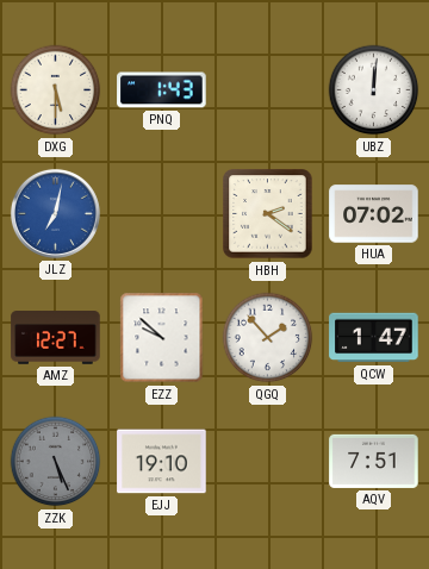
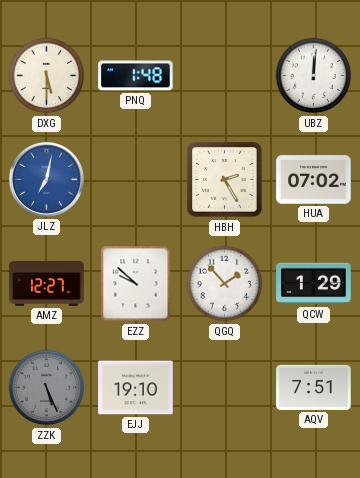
PNQ: 1:43 -> 1:48
HBH: 2:21 -> 2:25
QCW: 1:47 -> 1:29
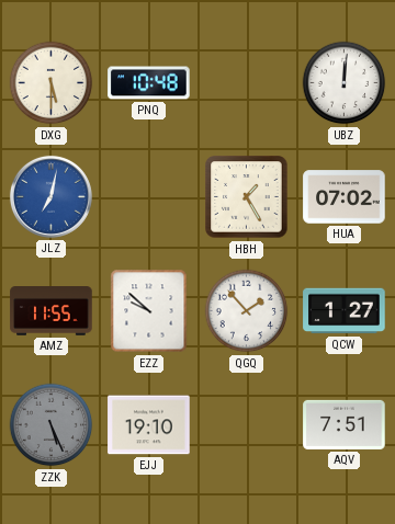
PNQ: 1:48 -> 10:48
HBH: 2:25 -> 1:25
AMZ: 12:27 -> 11:55
QCW: 1:29 -> 1:27
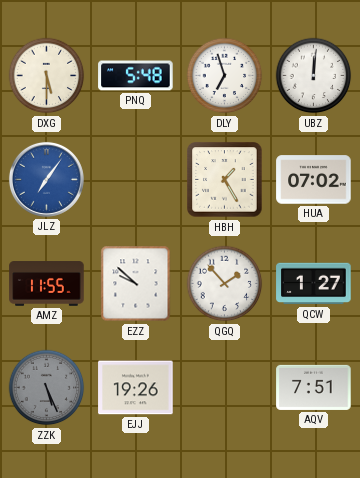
PNQ: 10:48 -> 5:48
DLY: none -> 6:57
JLZ: 7:02 -> 7:06
EJJ: 19:10 -> 19:26
